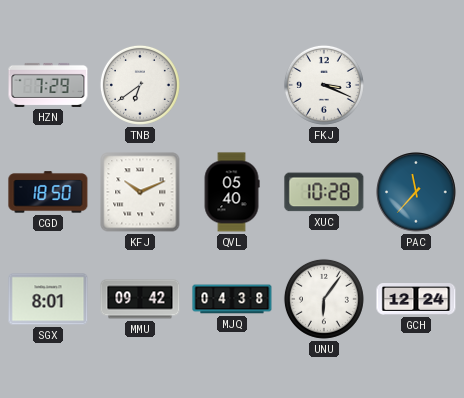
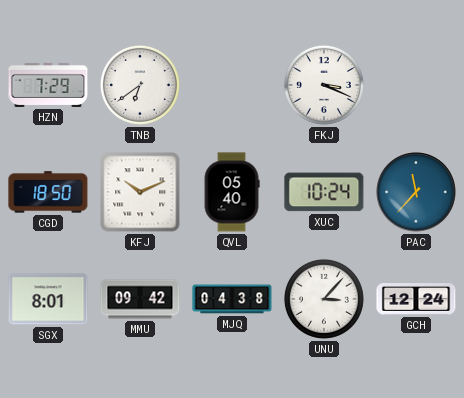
XUC: 10:28 -> 10:24
UNU: 6:06 -> 3:07
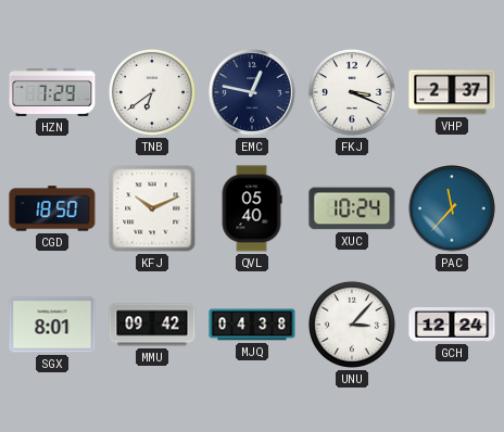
EMC: none -> 12:47
VHP: none -> 2:37
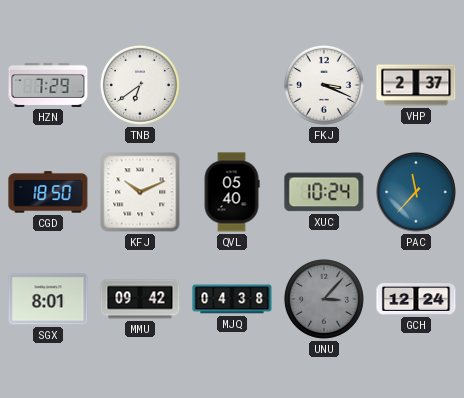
EMC: 12:47 -> none
UNU dial: white -> grey
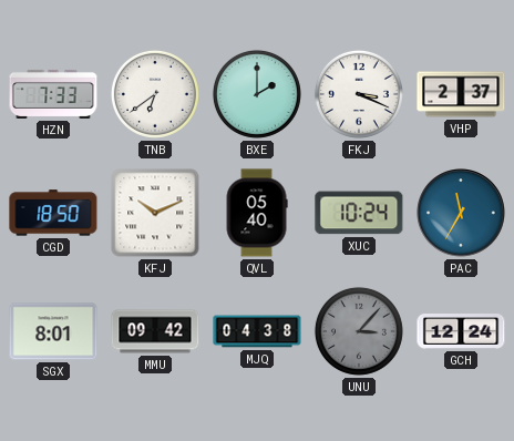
HZN: 7:29 -> 7:33
BXE: none -> 2:00
PAC: 11:37 -> 11:35
